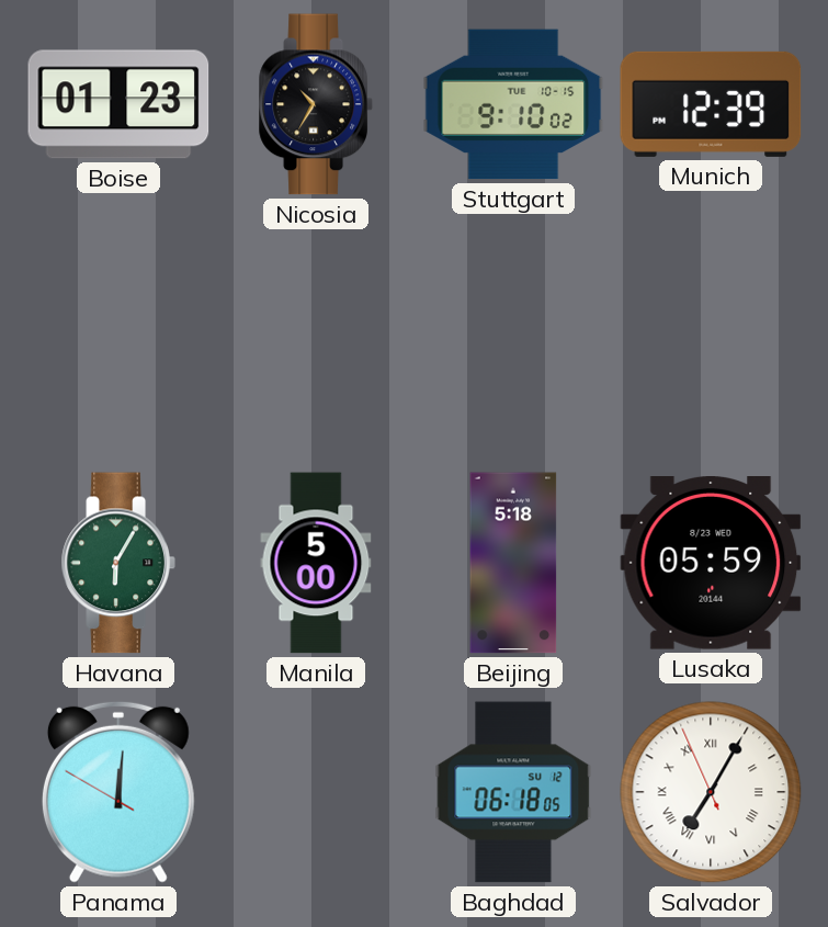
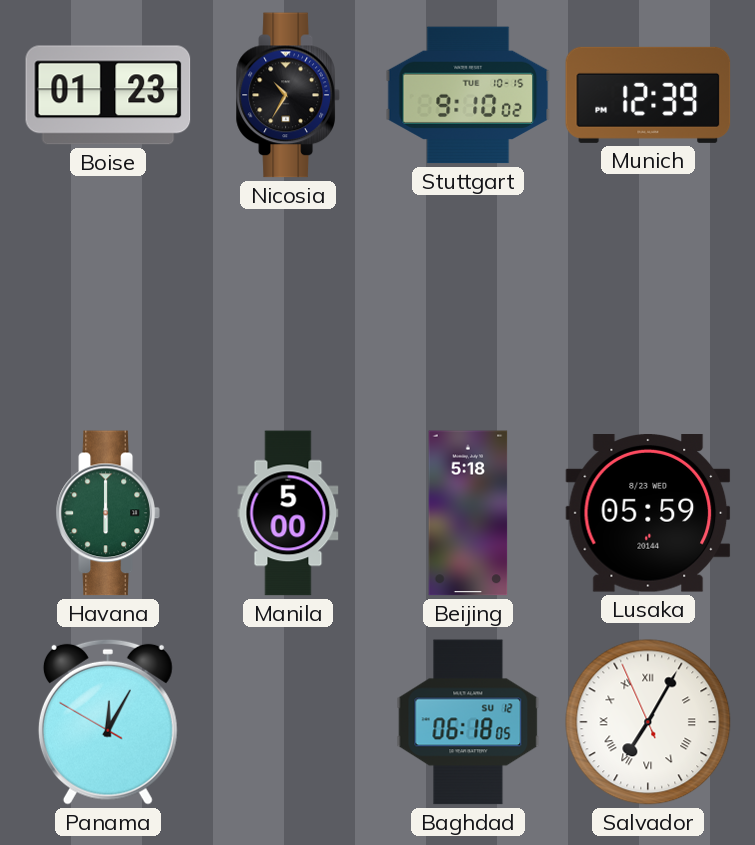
Havana: 6:05 -> 6:00
Panama: 12:00 -> 12:04
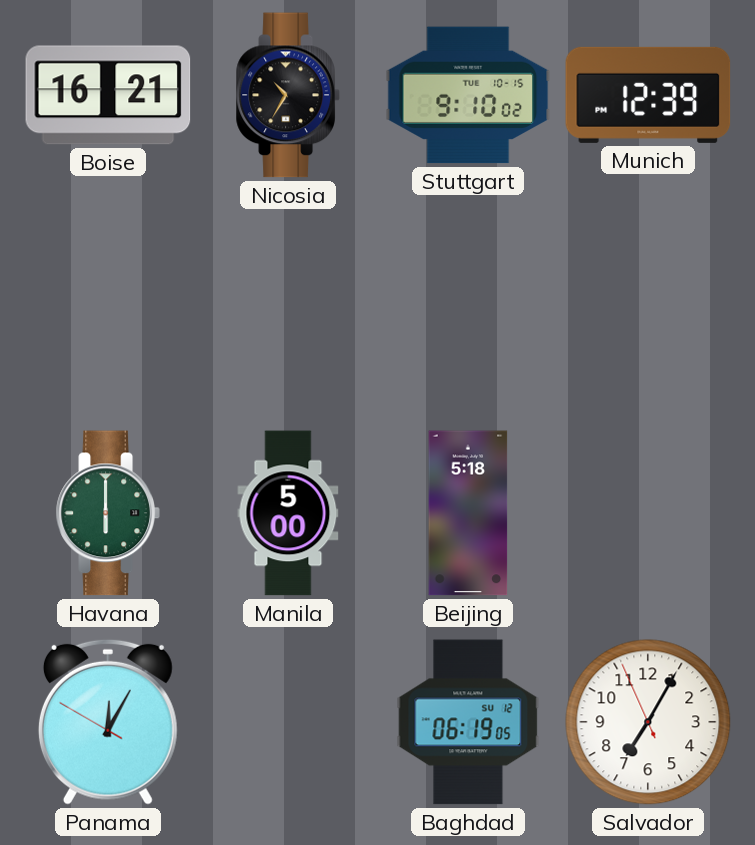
Boise: 01:23 -> 16:21
Lusaka: 05:59 -> none
Baghdad: 06:18 -> 06:19
Salvador numerals: Roman -> Arabic
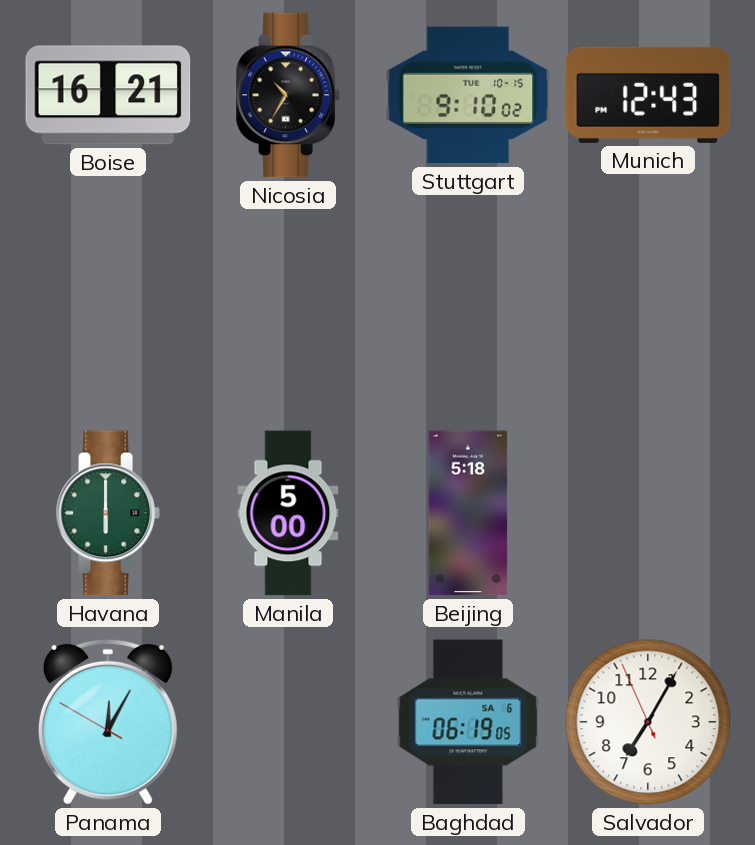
Munich: 12:39 -> 12:43
Baghdad date: SU 12 -> SA 6
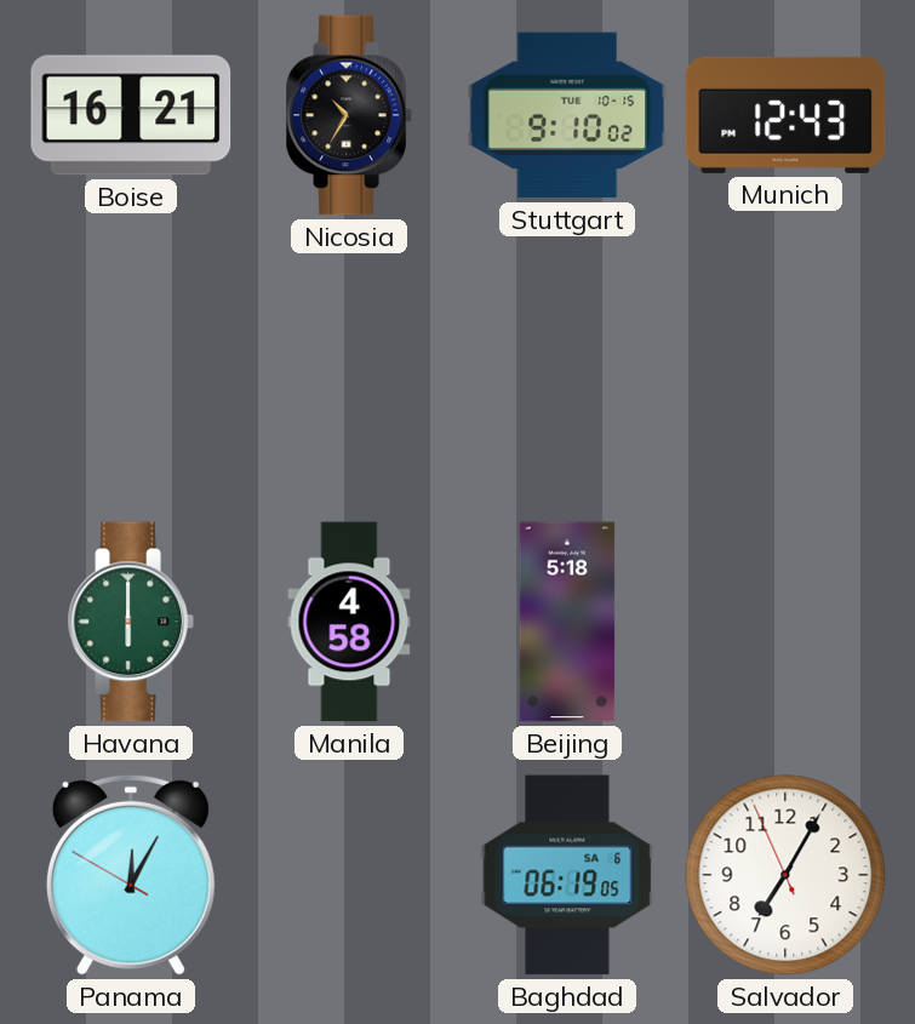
Manila: 5:00 -> 4:58
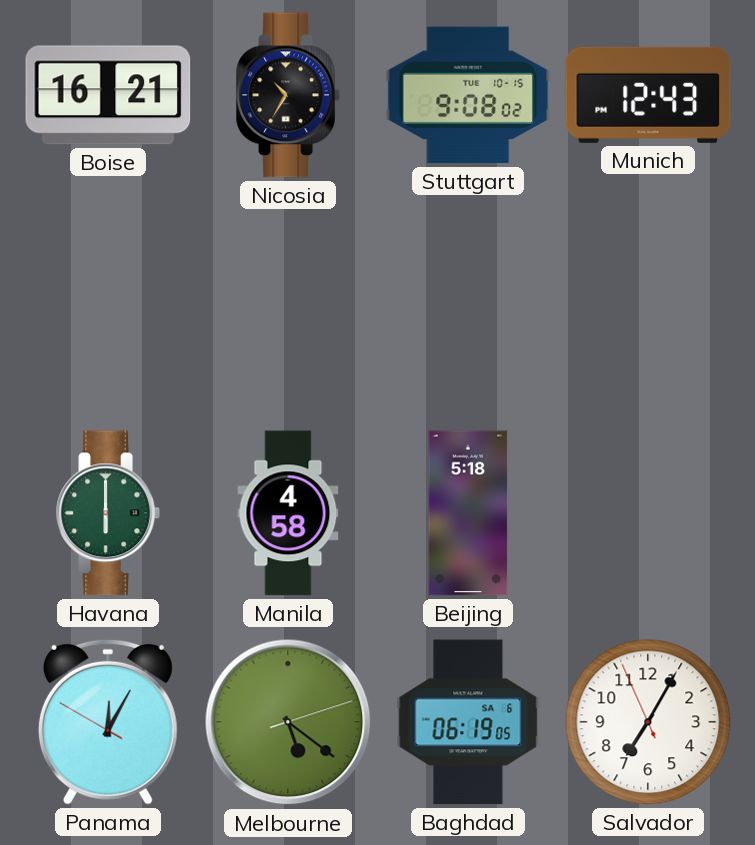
Stuttgart: 9:10 -> 9:08
Melbourne: none -> 5:21
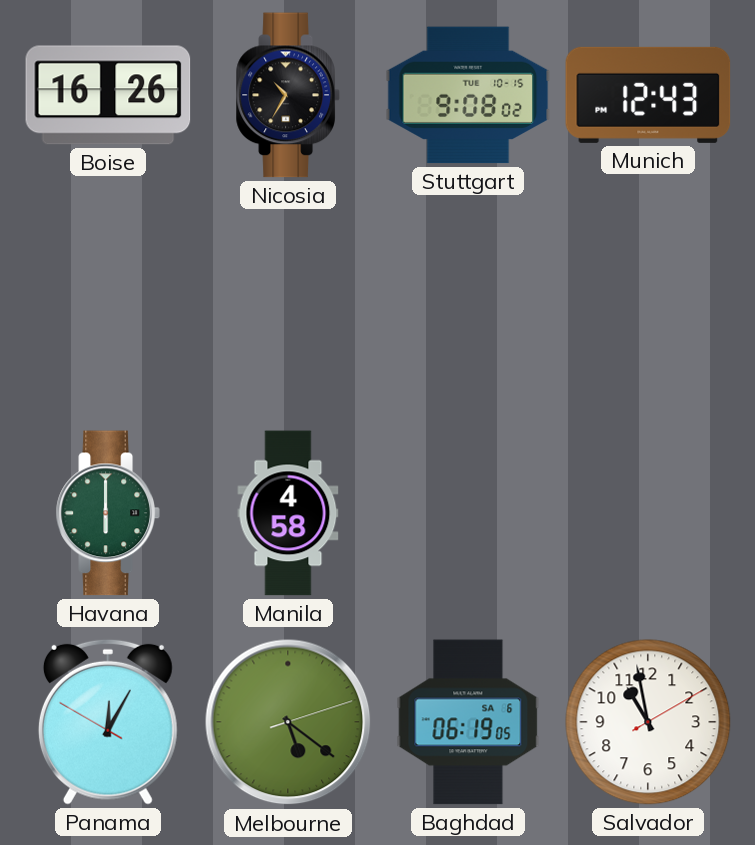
Boise: 16:21 -> 16:26
Beijing: 5:18 -> none
Salvador: 7:04 -> 10:58
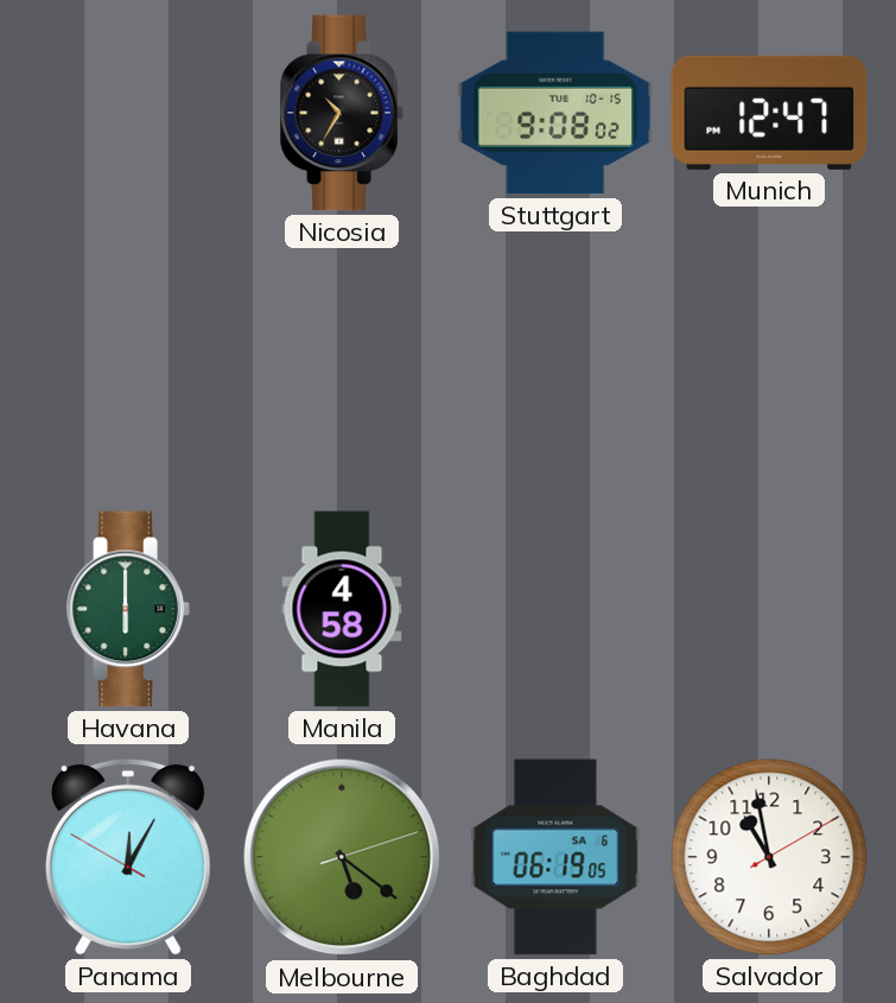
Boise: 16:26 -> none
Munich: 12:43 -> 12:47
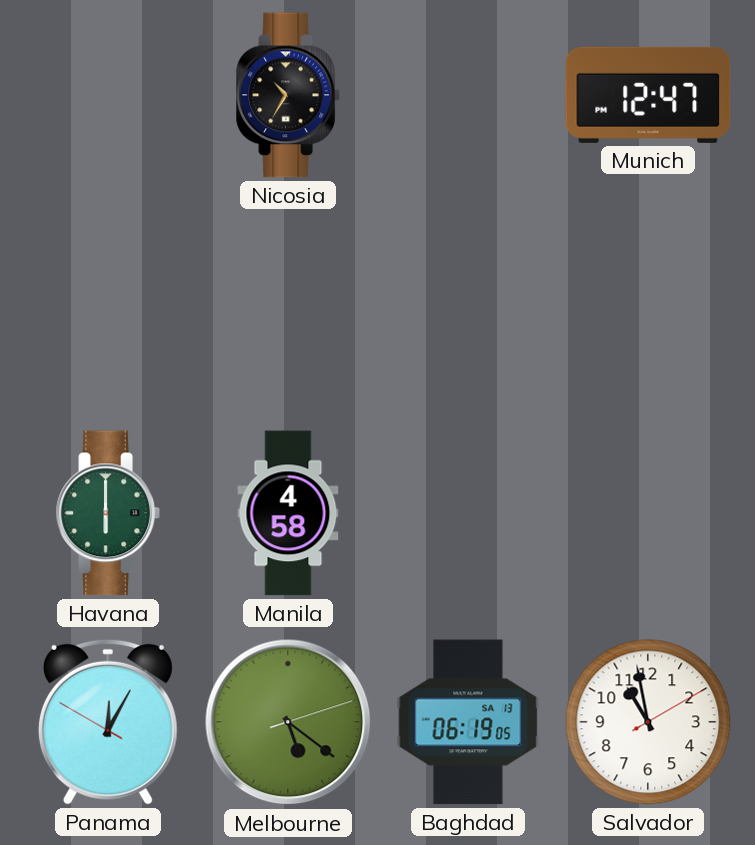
Stuttgart: 9:08 -> none
Baghdad date: SA 6 -> SA 13
